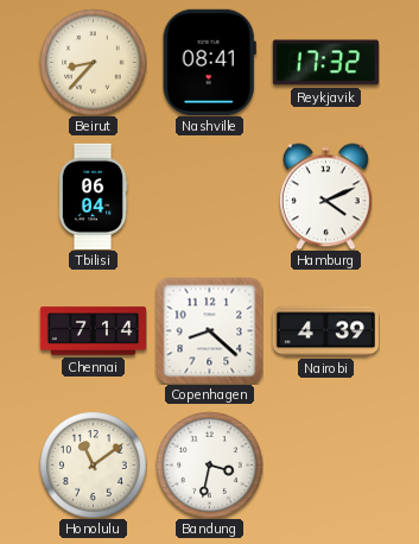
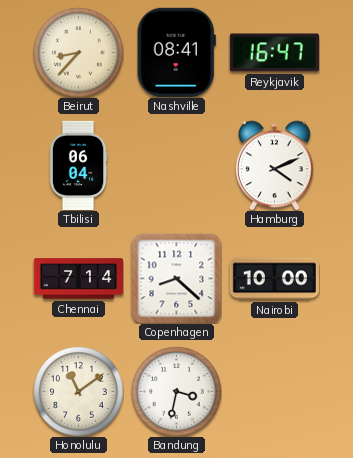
Reykjavik: 17:32 -> 16:47
Nairobi: 4:39 -> 10:00
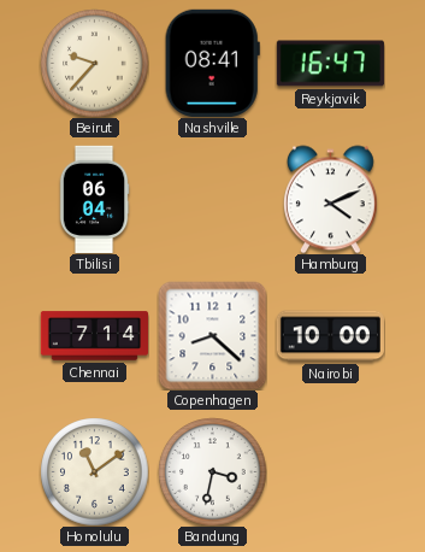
Beirut: 8:37 -> 9:37
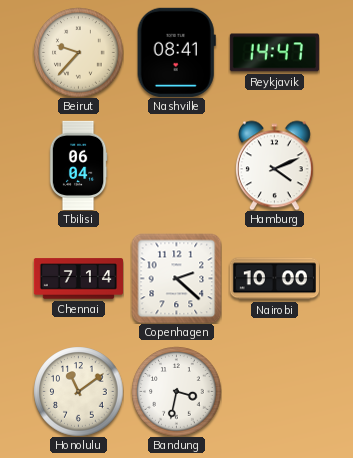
Reykjavik: 16:47 -> 14:47
Copenhagen: 8:22 -> 2:22
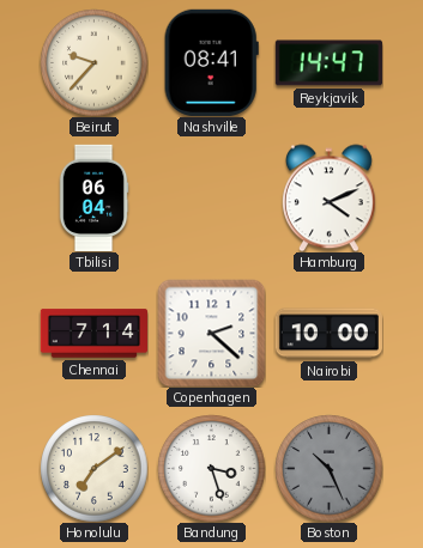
Honolulu: 11:09 -> 7:09
Bandung: 3:32 -> 3:27
Boston: none -> 10:26
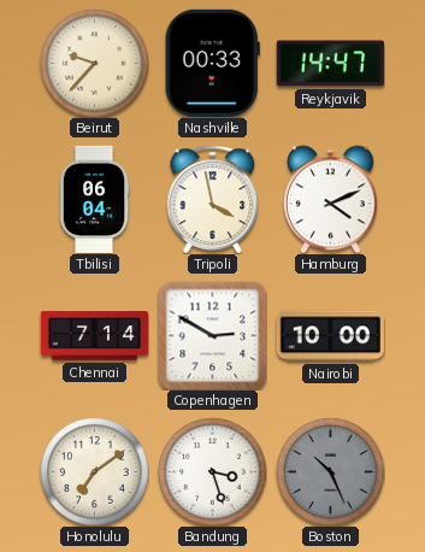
Nashville: 08:41 -> 00:33
Tripoli: none -> 3:58
Copenhagen: 2:22 -> 2:50
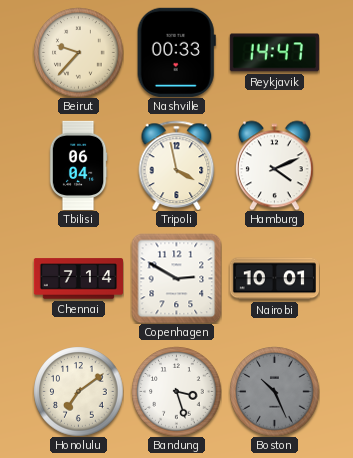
Nairobi: 10:00 -> 10:01
